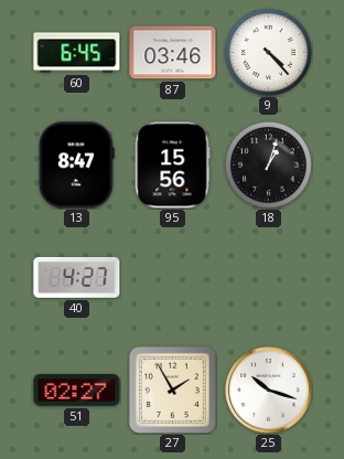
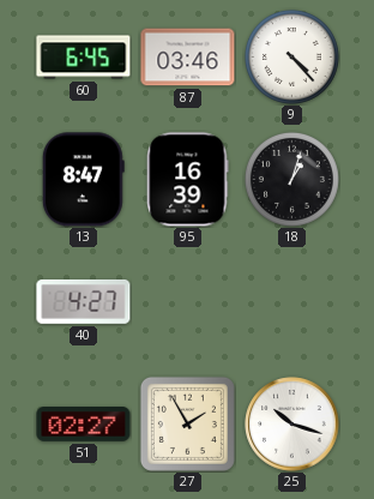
95: 15:56 -> 16:39
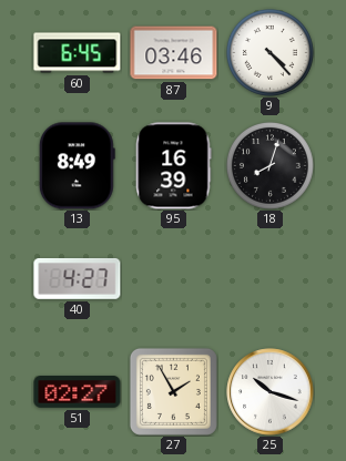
13: 8:47 -> 8:49
18: 1:03 -> 8:03
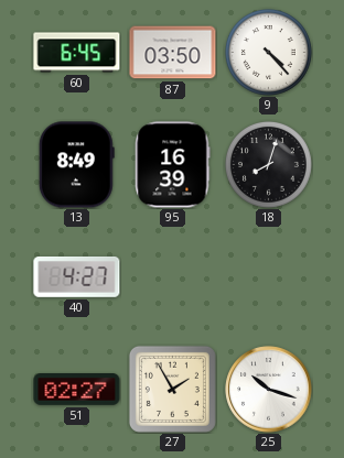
87: 03:46 -> 03:50
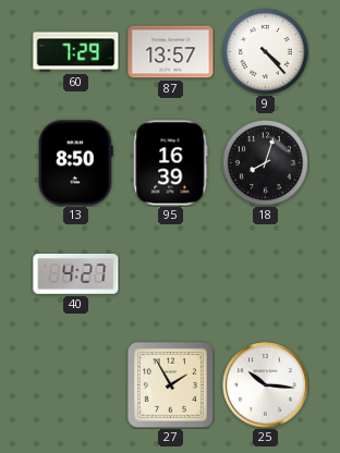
60: 6:45 -> 7:29
87: 03:50 -> 13:57
13: 8:49 -> 8:50
51: 02:27 -> none
25: 10:18 -> 10:16
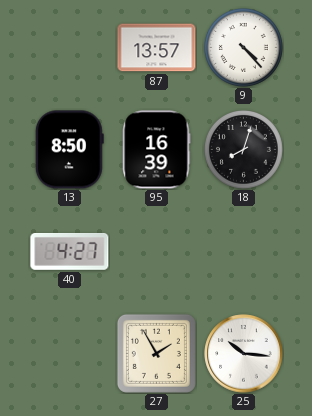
60: 7:29 -> none
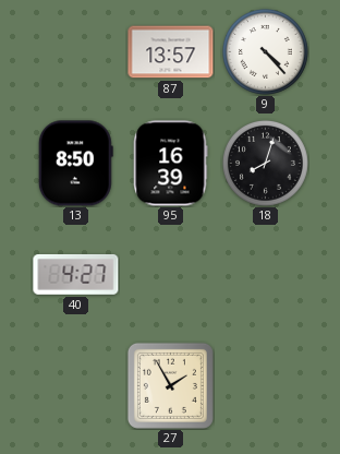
25: 10:16 -> none
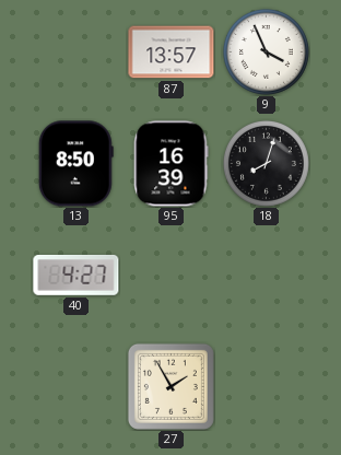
9: 4:23 -> 3:56
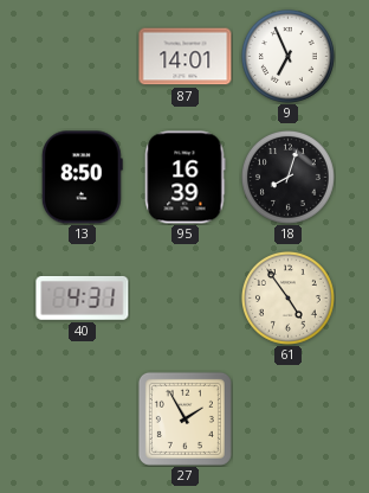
87: 13:57 -> 14:01
9: 3:56 -> 6:56
40: 4:27 -> 4:31
61: none -> 4:54
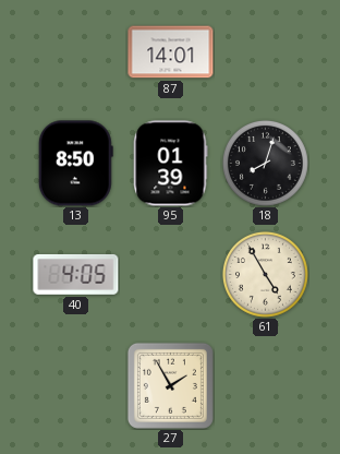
9: 6:56 -> none
95: 16:39 -> 01:39
40: 4:31 -> 4:05
61: 4:54 -> 4:55
